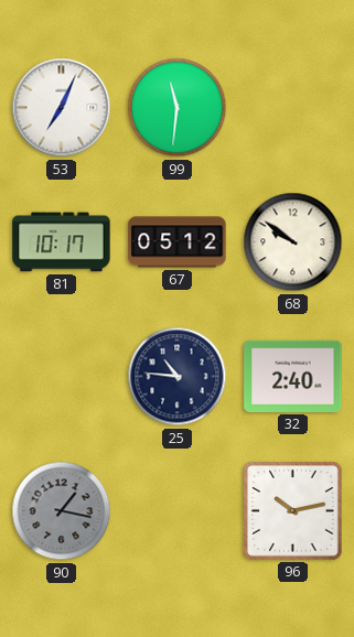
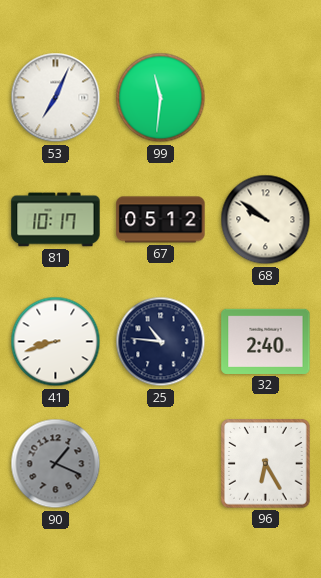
41: none -> 8:42
90: 1:17 -> 1:19
96: 10:13 -> 6:25
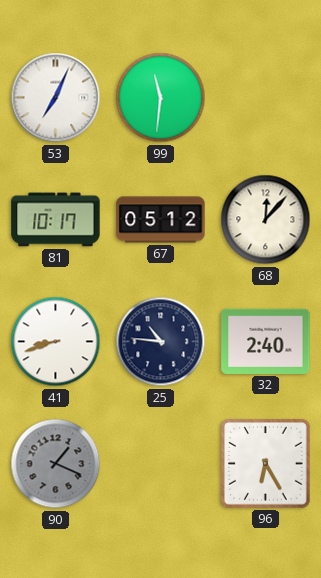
68: 9:51 -> 12:07
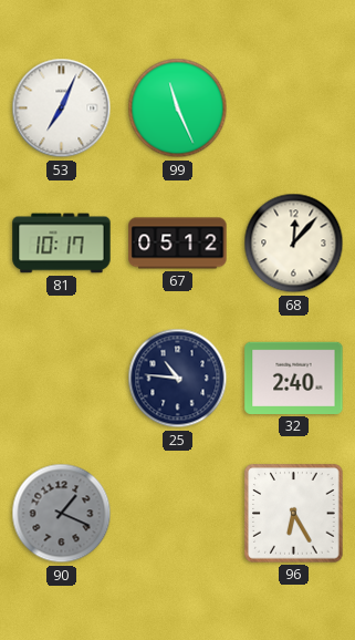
99: 11:31 -> 11:26
41: 8:42 -> none
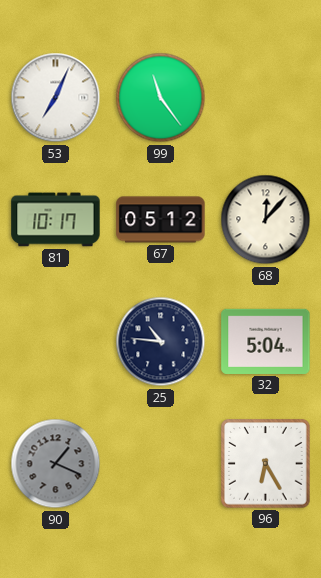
99: 11:26 -> 11:24
32: 2:40 -> 5:04
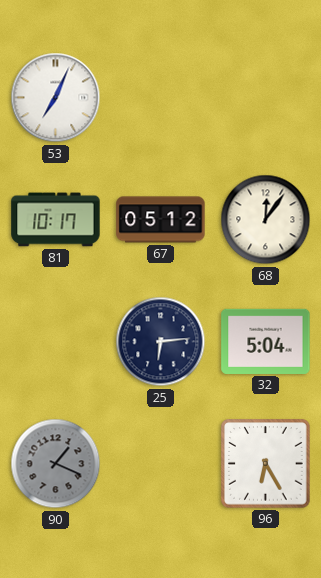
99: 11:24 -> none
68: 12:07 -> 12:06
25: 10:46 -> 6:14
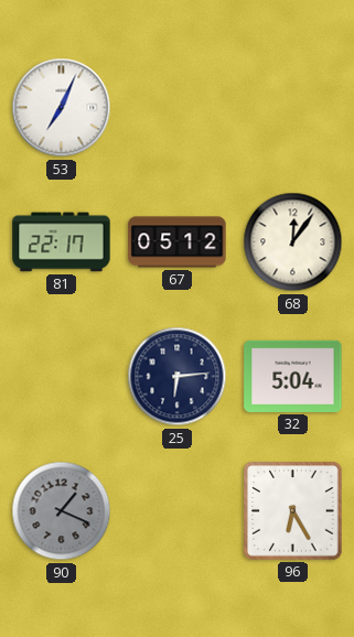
81: 10:17 -> 22:17
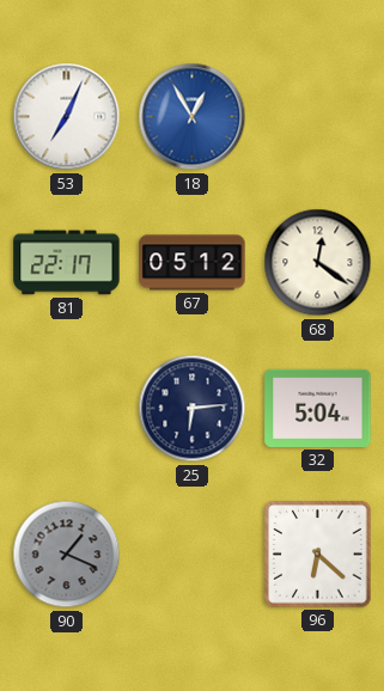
18: none -> 12:55
68: 12:06 -> 12:21
96: 6:25 -> 6:22
